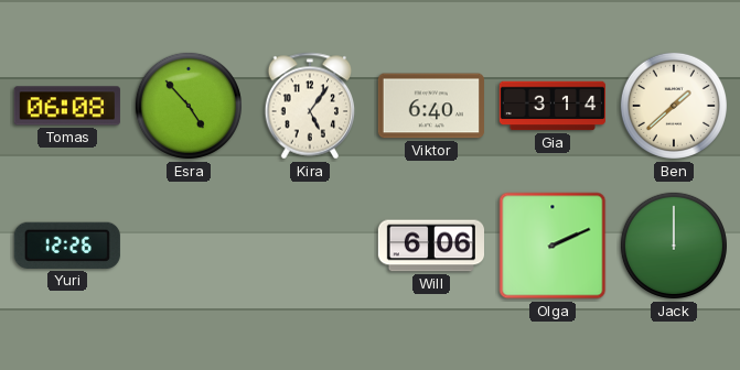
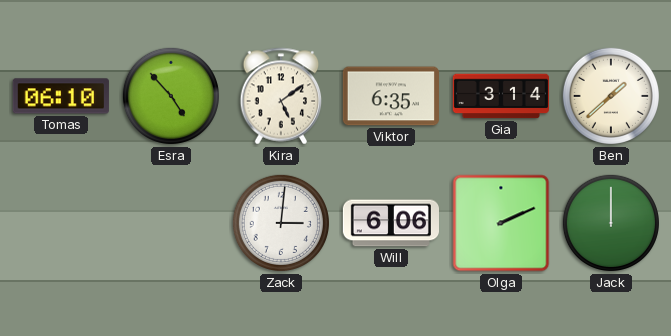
Tomas: 06:08 -> 06:10
Kira: 5:06 -> 5:09
Viktor: 6:40 -> 6:35
Yuri: 12:26 -> none
Zack: none -> 3:01
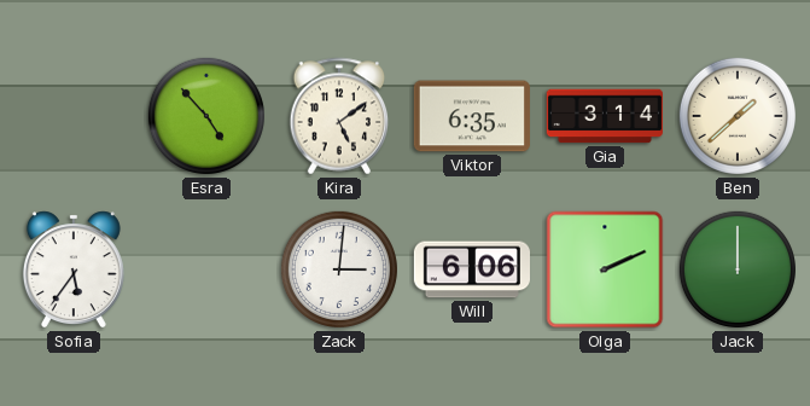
Tomas: 06:10 -> none
Sofia: none -> 5:36
